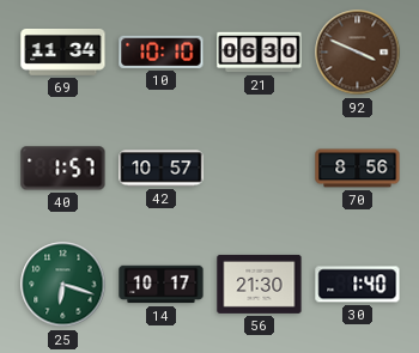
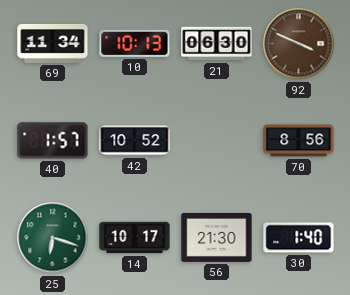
10: 10:10 -> 10:13
42: 10:57 -> 10:52
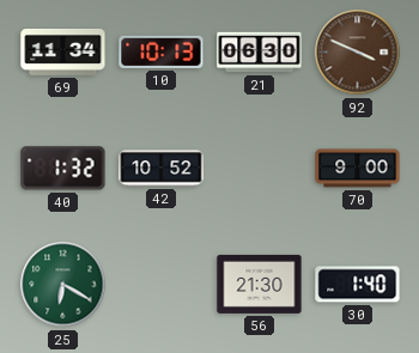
40: 1:57 -> 1:32
70: 8:56 -> 9:00
25: 6:18 -> 6:20
14: 10:17 -> none
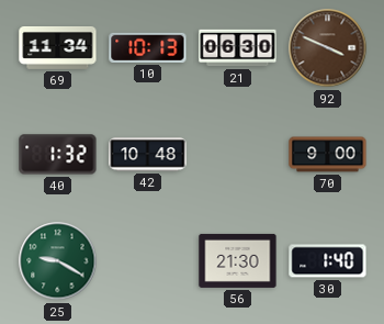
42: 10:52 -> 10:48
25: 6:20 -> 9:20
